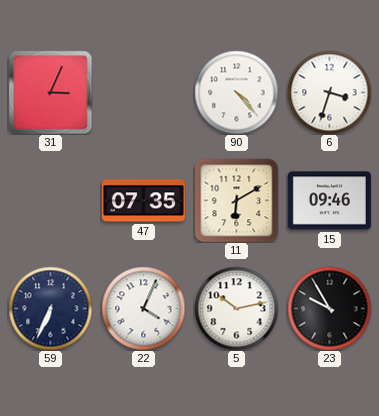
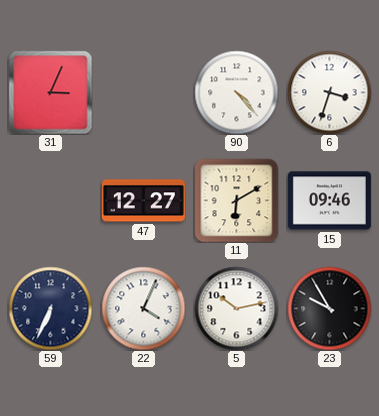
47: 07:35 -> 12:27
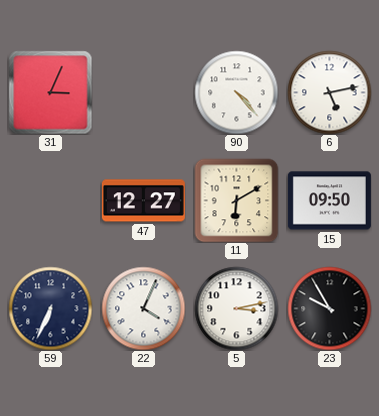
6: 3:33 -> 5:13
15: 09:46 -> 09:50
5: 10:13 -> 3:13
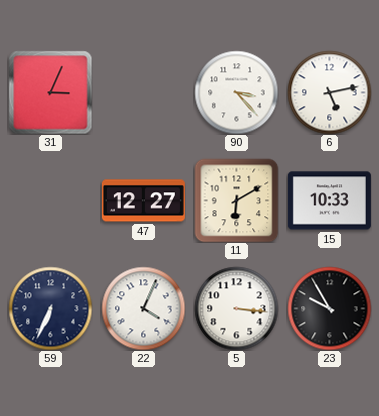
90: 4:23 -> 3:23
15: 09:50 -> 10:33
5: 3:13 -> 3:16
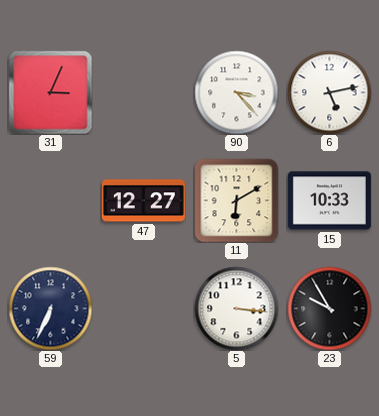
22: 4:04 -> none
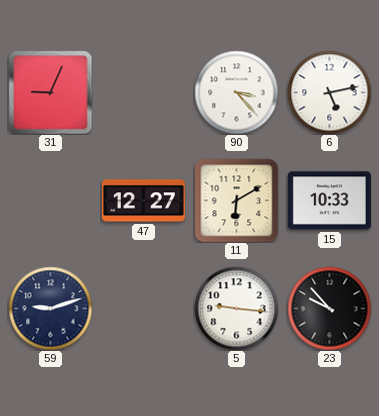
31: 3:04 -> 9:04
59: 6:34 -> 9:12
5: 3:16 -> 9:16
23: 9:55 -> 9:53
